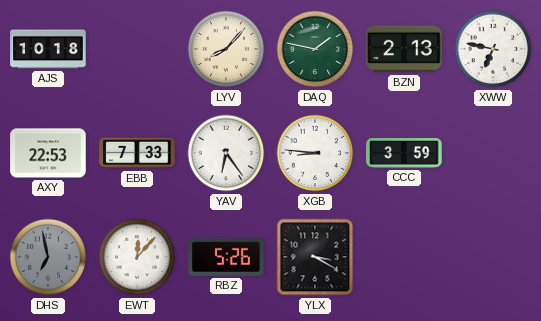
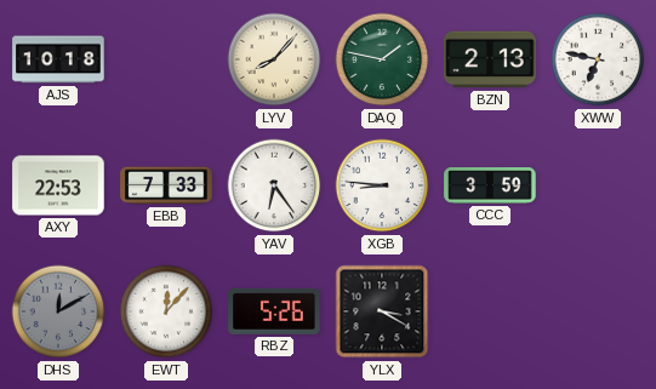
DHS: 6:58 -> 12:10
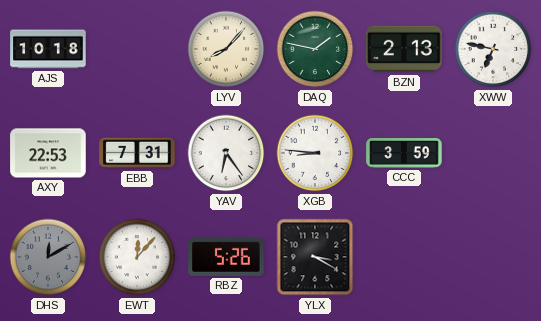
EBB: 7:33 -> 7:31
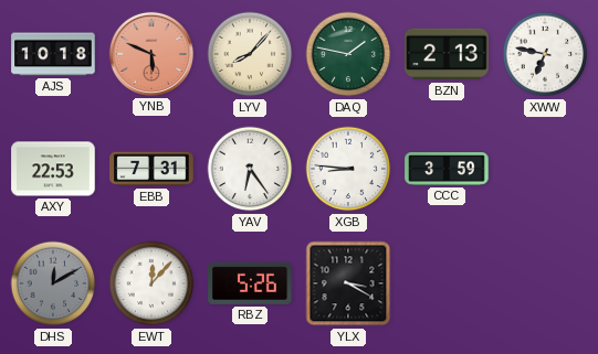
YNB: none -> 5:49
